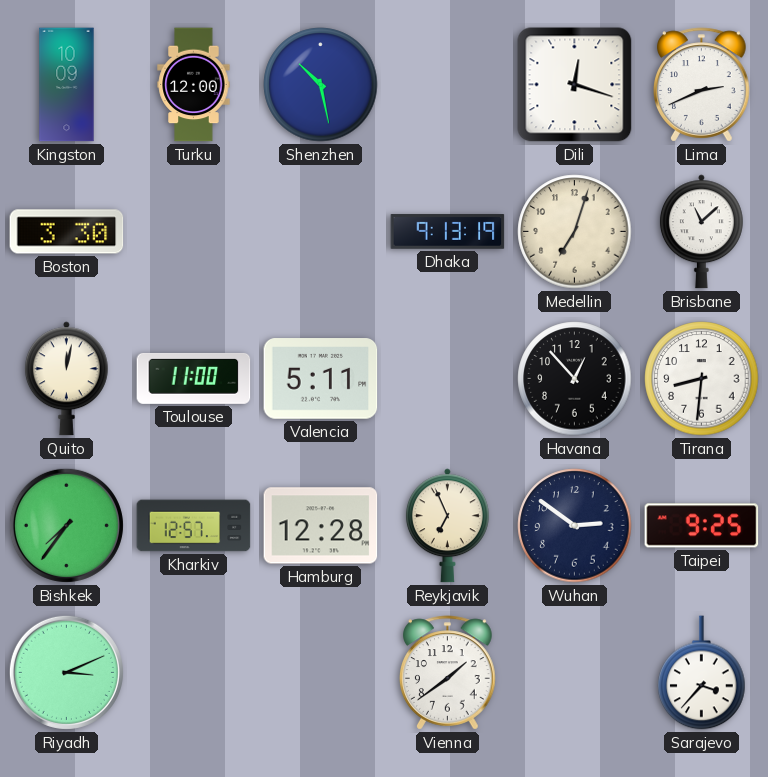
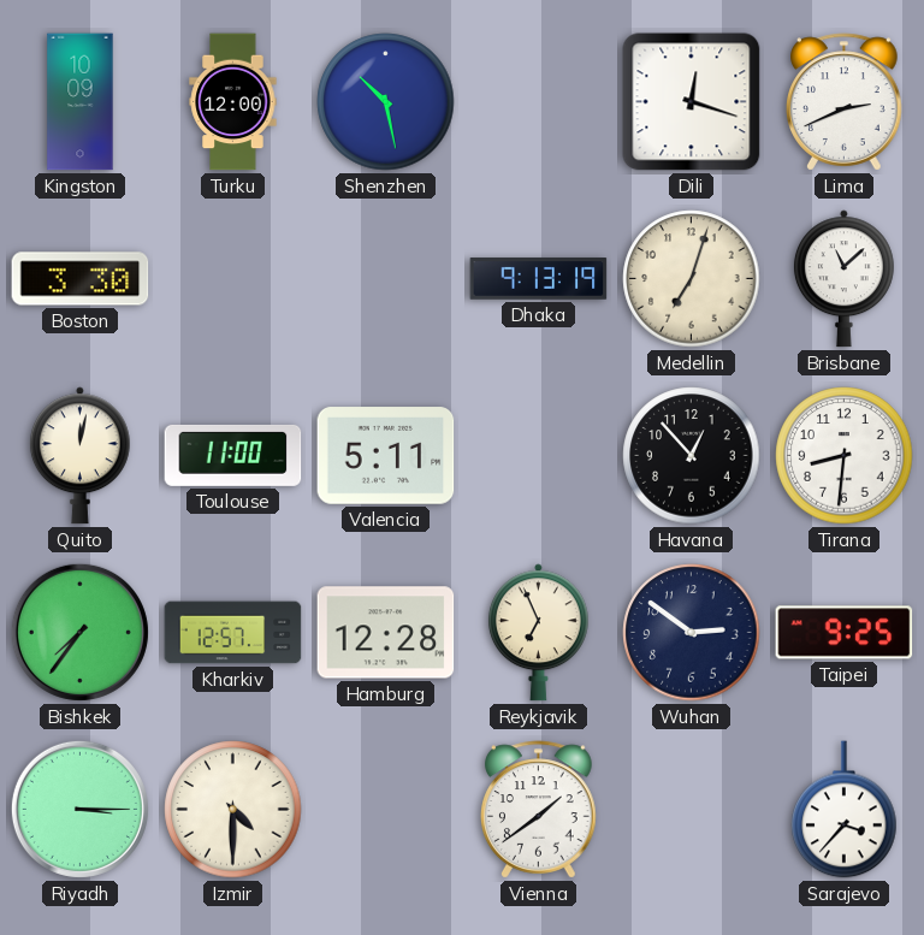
Riyadh: 3:11 -> 3:15
Izmir: none -> 4:30
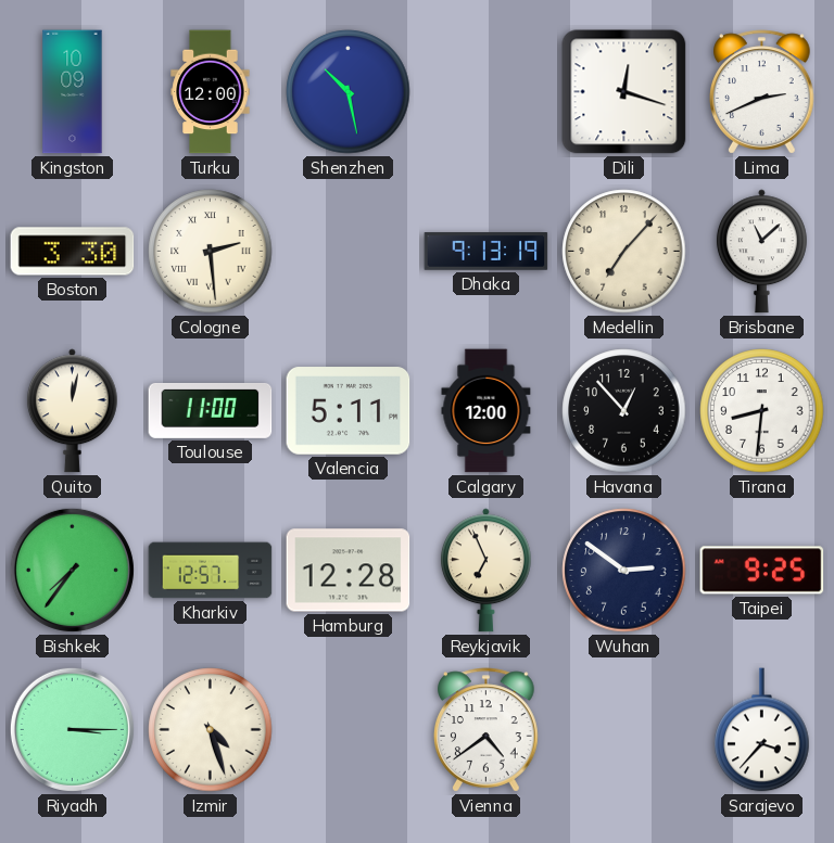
Cologne: none -> 2:29
Medellin: 7:03 -> 7:07
Calgary: none -> 12:00
Izmir: 4:30 -> 4:27
Vienna: 1:39 -> 4:39
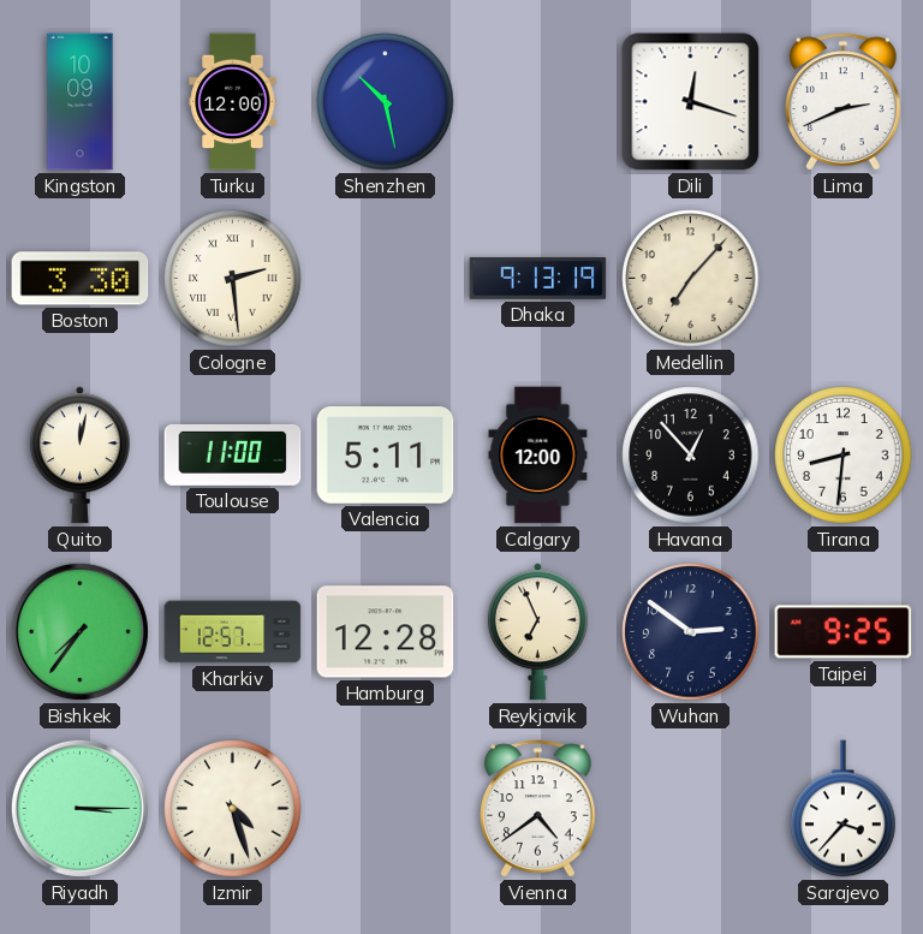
Brisbane: 11:08 -> none
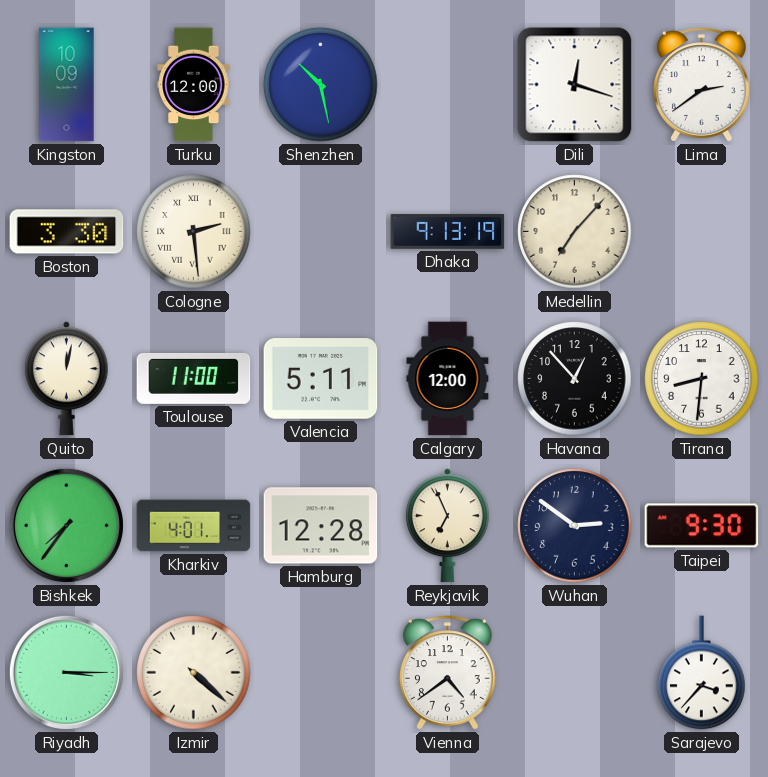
Lima: 2:41 -> 2:39
Kharkiv: 12:57 -> 4:01
Taipei: 9:25 -> 9:30
Izmir: 4:27 -> 4:22
